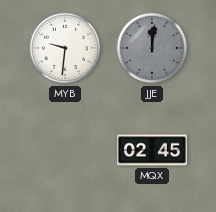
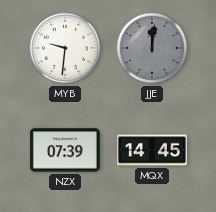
NZX: none -> 07:39
MQX: 02:45 -> 14:45
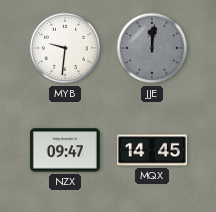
NZX: 07:39 -> 09:47
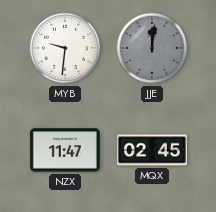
NZX: 09:47 -> 11:47
MQX: 14:45 -> 02:45
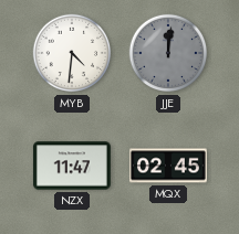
MYB: 9:31 -> 4:31
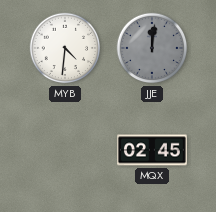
NZX: 11:47 -> none
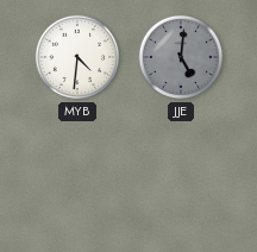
JJE: 12:01 -> 5:01
MQX: 02:45 -> none
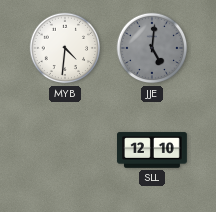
SLL: none -> 12:10
